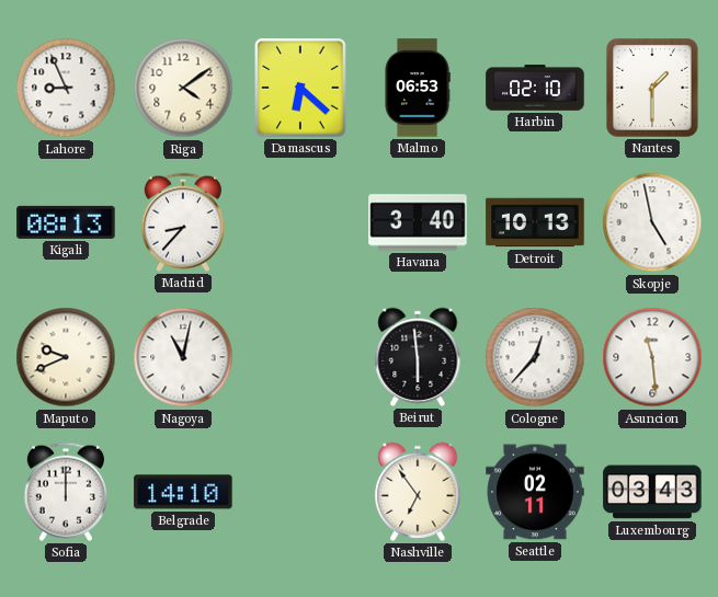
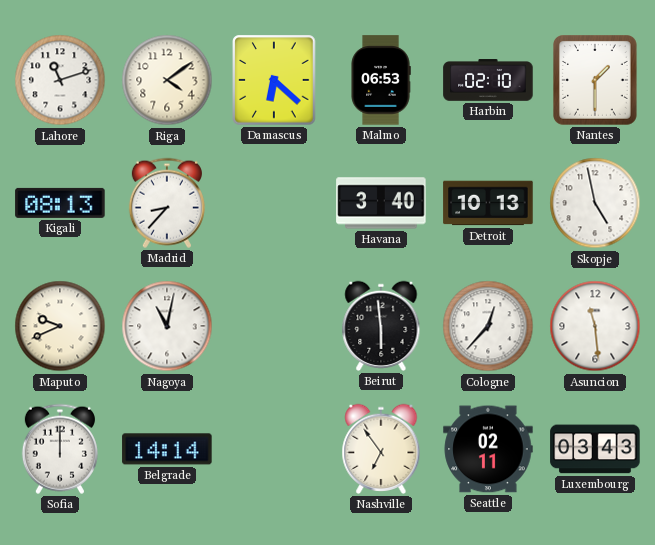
Lahore: 8:56 -> 11:12
Belgrade: 14:10 -> 14:14
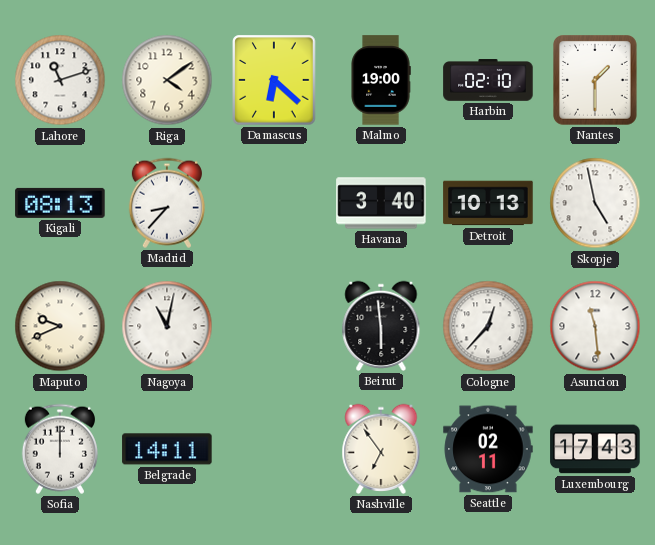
Malmo: 06:53 -> 19:00
Belgrade: 14:14 -> 14:11
Luxembourg: 03:43 -> 17:43
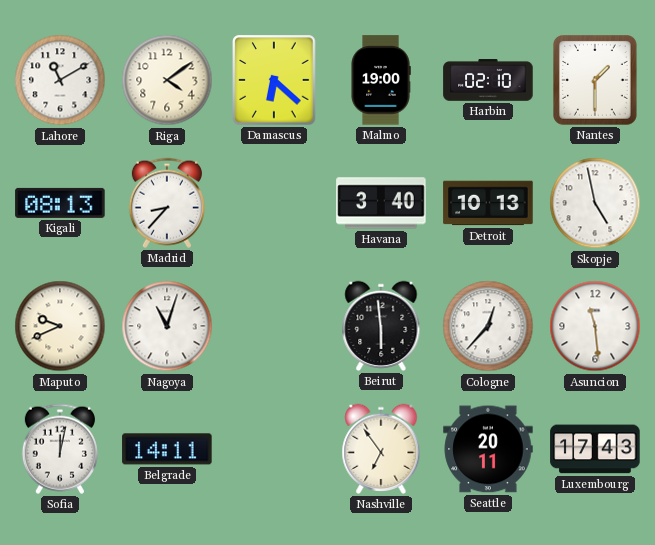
Lahore: 11:12 -> 11:10
Nagoya: 11:02 -> 11:03
Sofia: 12:00 -> 12:02
Seattle: 02:11 -> 20:11
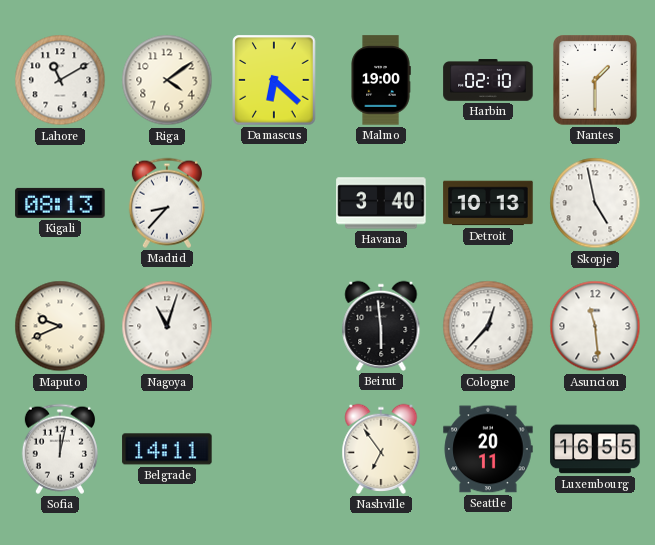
Luxembourg: 17:43 -> 16:55
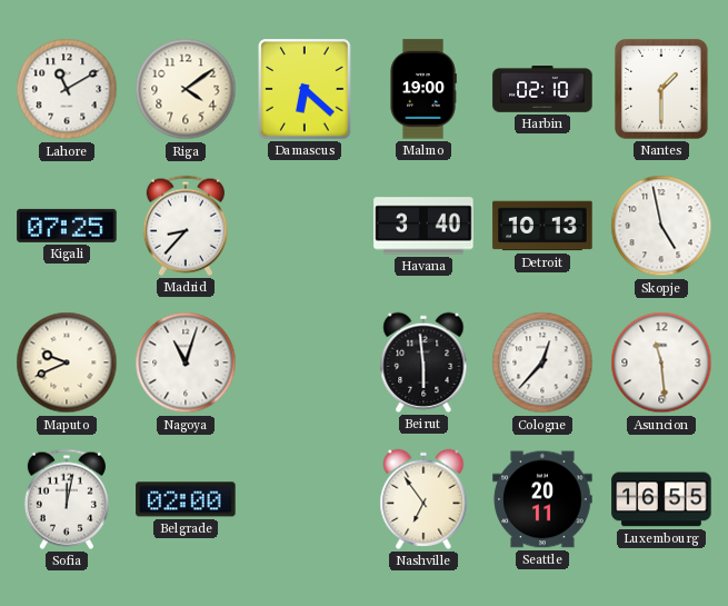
Kigali: 08:13 -> 07:25
Belgrade: 14:11 -> 02:00
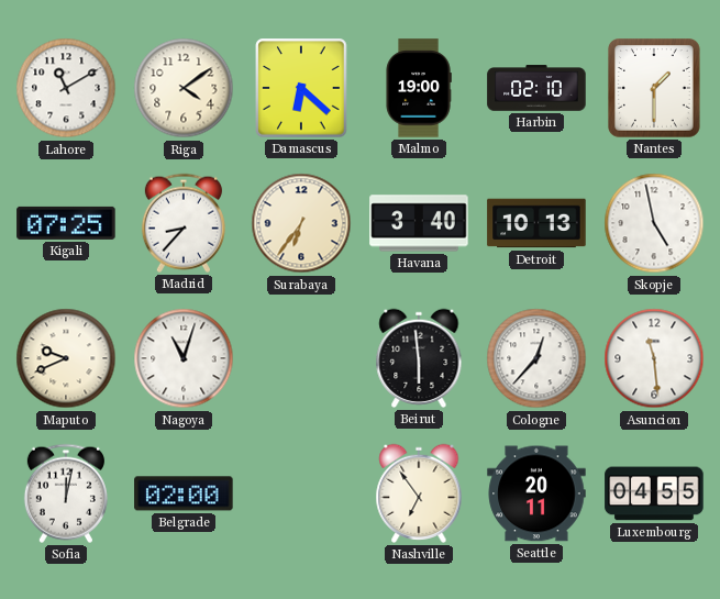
Surabaya: none -> 6:36
Luxembourg: 16:55 -> 04:55
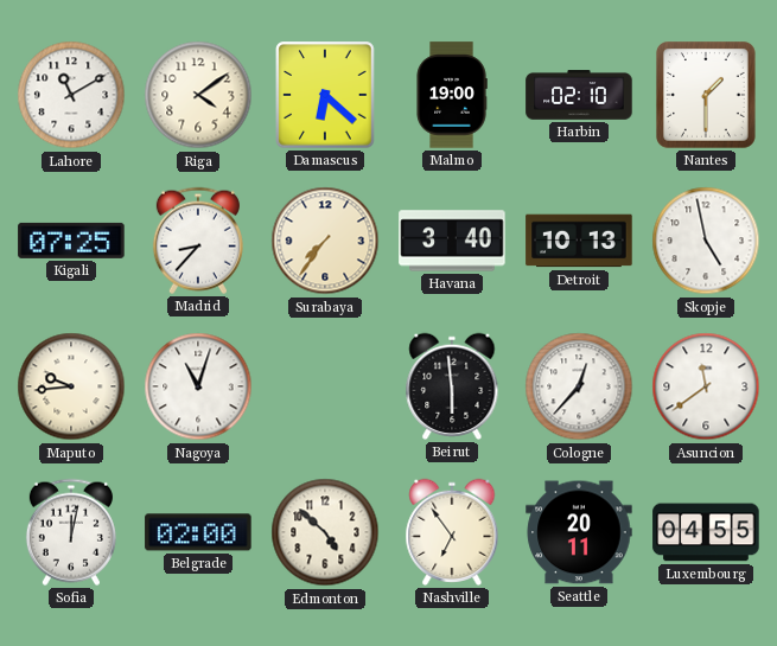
Surabaya: 6:36 -> 7:36
Maputo: 9:41 -> 9:44
Asuncion: 11:29 -> 11:39
Edmonton: none -> 4:52
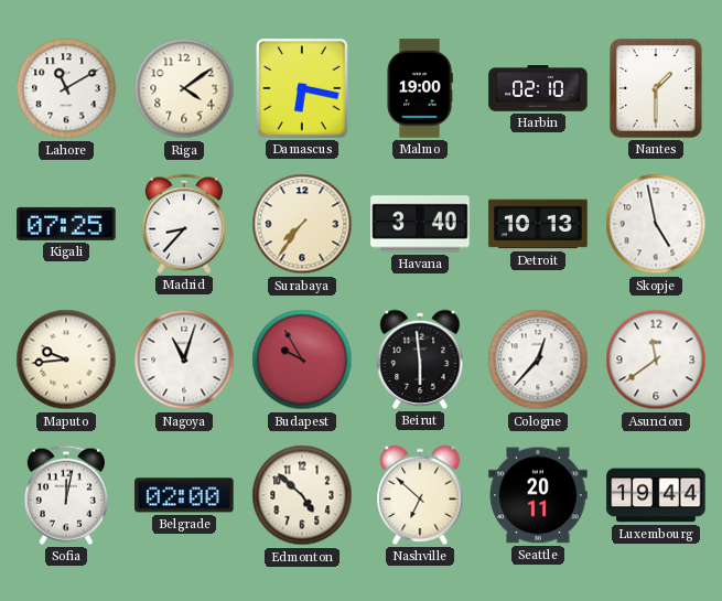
Damascus: 6:22 -> 6:17
Budapest: none -> 9:55
Nashville: 6:54 -> 6:52
Luxembourg: 04:55 -> 19:44
